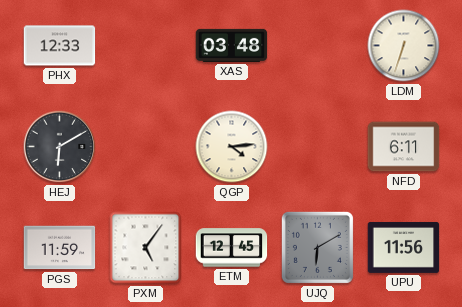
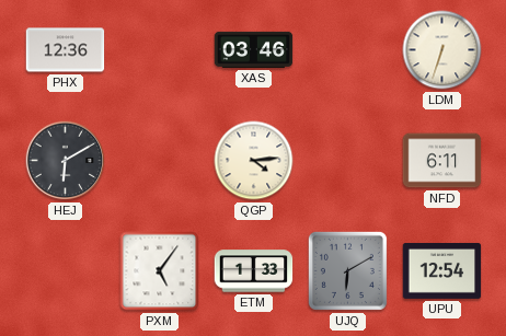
PHX: 12:33 -> 12:36
XAS: 03:48 -> 03:46
PGS: 11:59 -> none
ETM: 12:45 -> 1:33
UPU: 11:56 -> 12:54
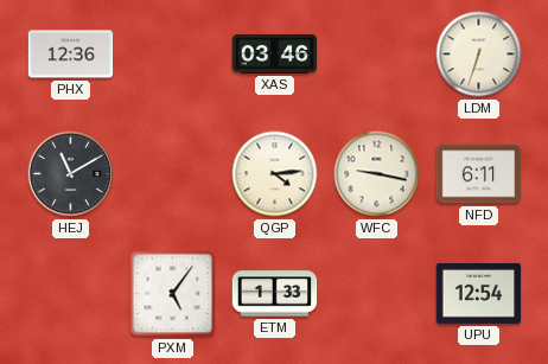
HEJ: 6:10 -> 11:10
WFC: none -> 9:17
UJQ: 6:10 -> none
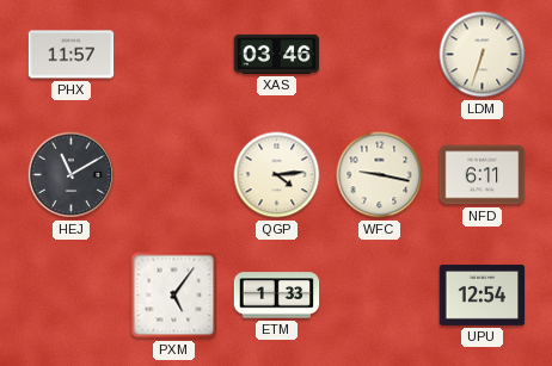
PHX: 12:36 -> 11:57
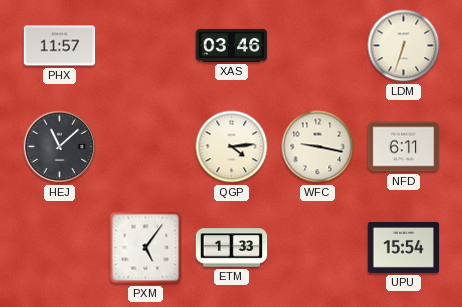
HEJ: 11:10 -> 11:08
UPU: 12:54 -> 15:54
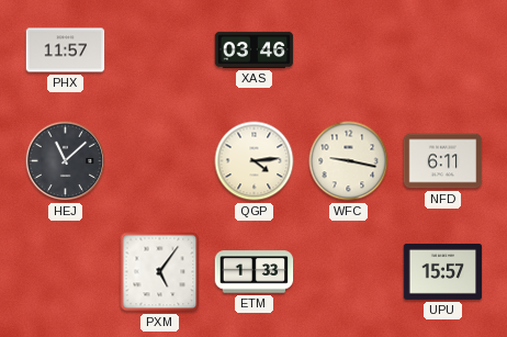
LDM: 6:33 -> none
UPU: 15:54 -> 15:57
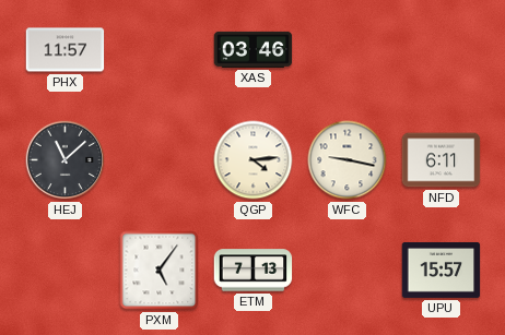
ETM: 1:33 -> 7:13
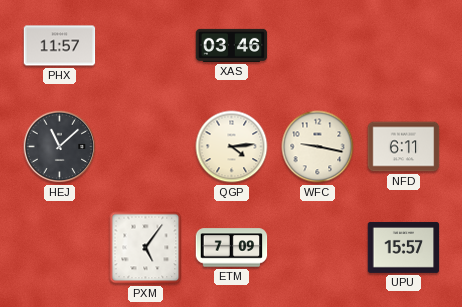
ETM: 7:13 -> 7:09
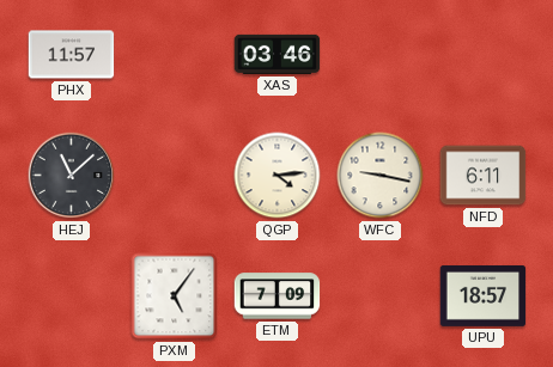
UPU: 15:57 -> 18:57
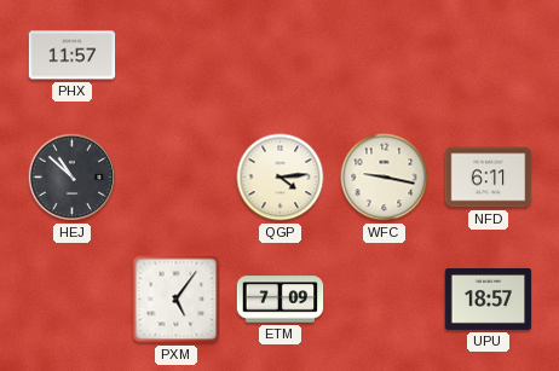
XAS: 03:46 -> none
HEJ: 11:08 -> 10:52
